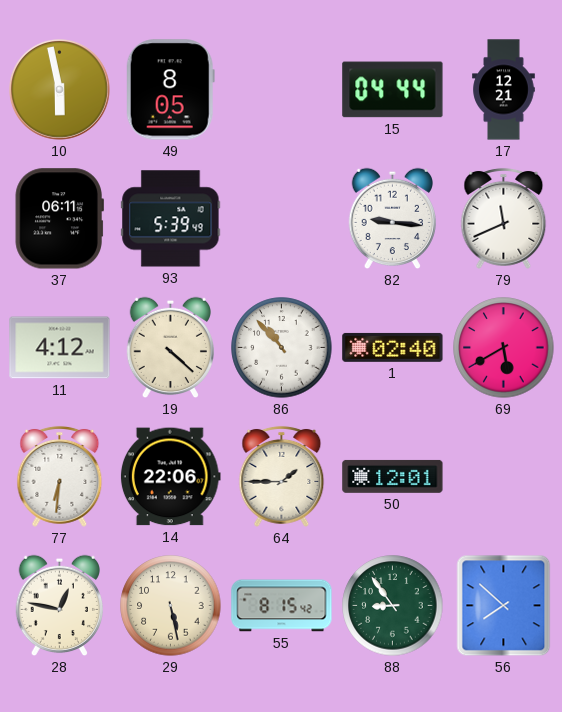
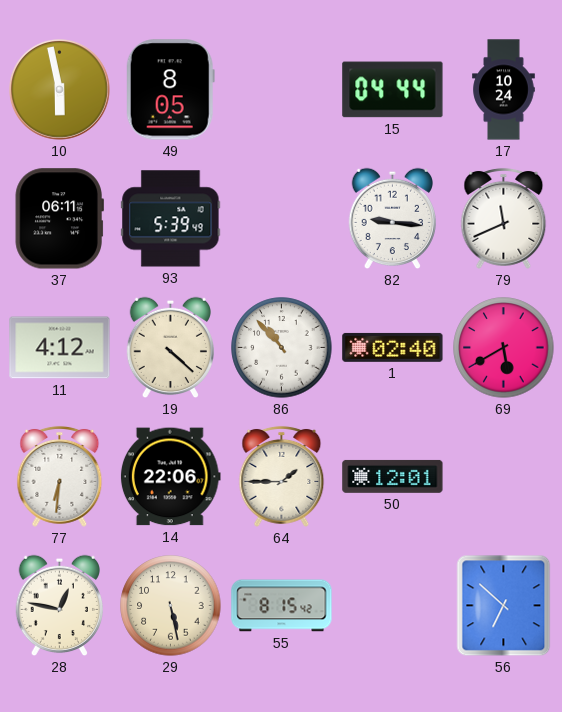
17: 12:21 -> 10:24
88: 8:54 -> none
56: 7:52 -> 6:52
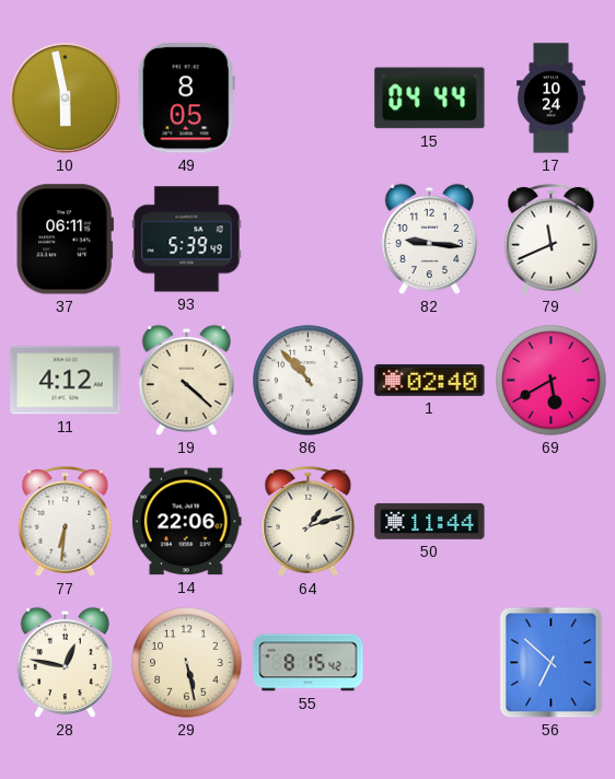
64: 1:45 -> 1:12
50: 12:01 -> 11:44
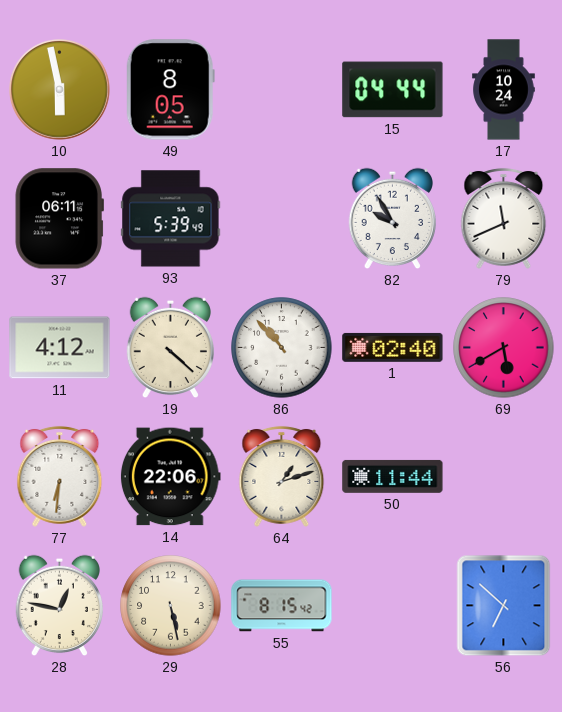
82: 9:16 -> 9:55
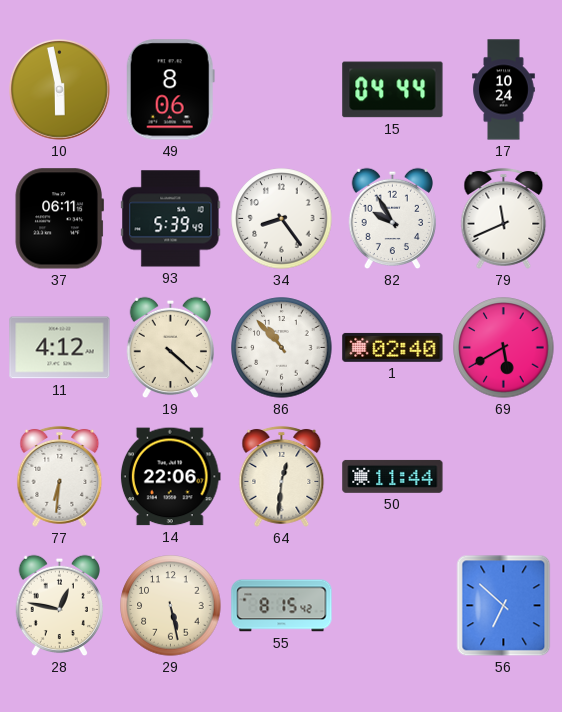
49: 8:05 -> 8:06
34: none -> 8:24
64: 1:12 -> 12:31
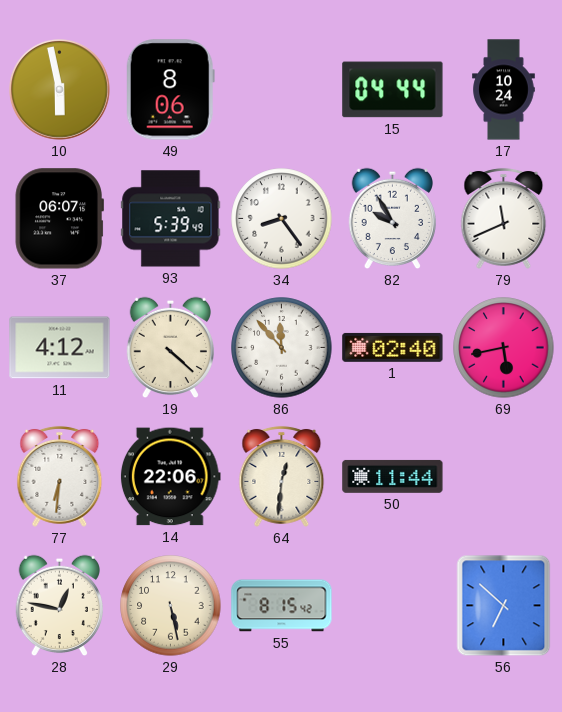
37: 06:11 -> 06:07
86: 10:53 -> 11:53
69: 5:40 -> 5:43
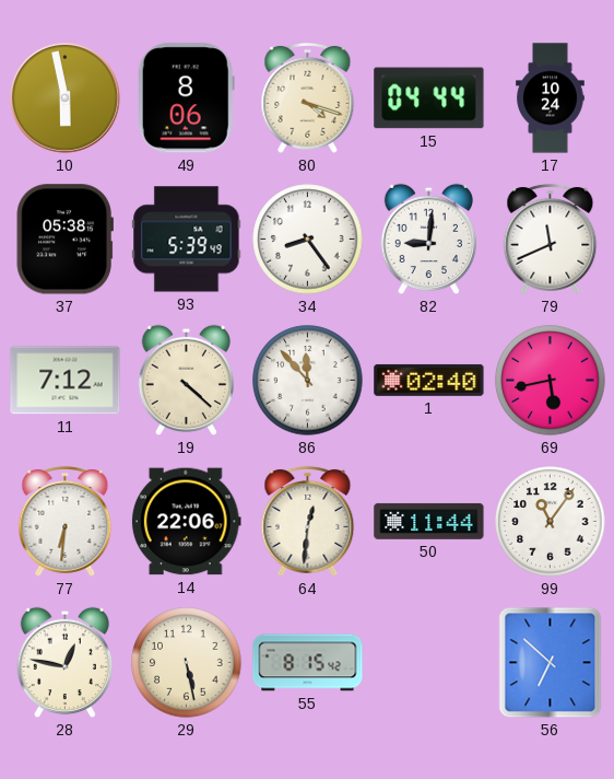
80: none -> 4:18
37: 06:07 -> 05:38
82: 9:55 -> 9:01
11: 4:12 -> 7:12
99: none -> 11:06
